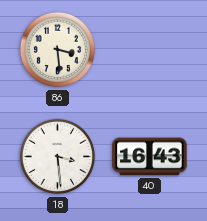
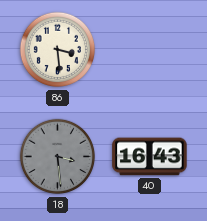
18 dial: white -> grey
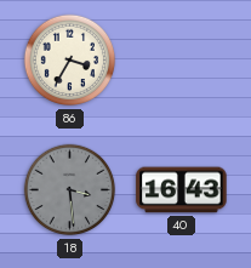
86: 3:29 -> 3:35
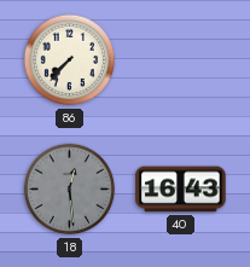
86: 3:35 -> 7:37
18: 3:29 -> 12:29
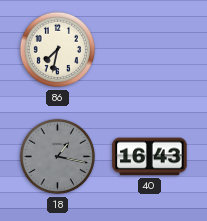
86: 7:37 -> 7:32
18: 12:29 -> 1:17
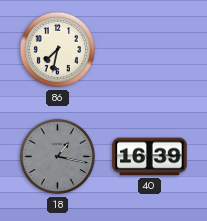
40: 16:43 -> 16:39
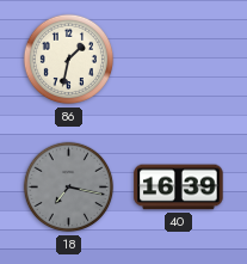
86: 7:32 -> 1:32
18: 1:17 -> 7:17
